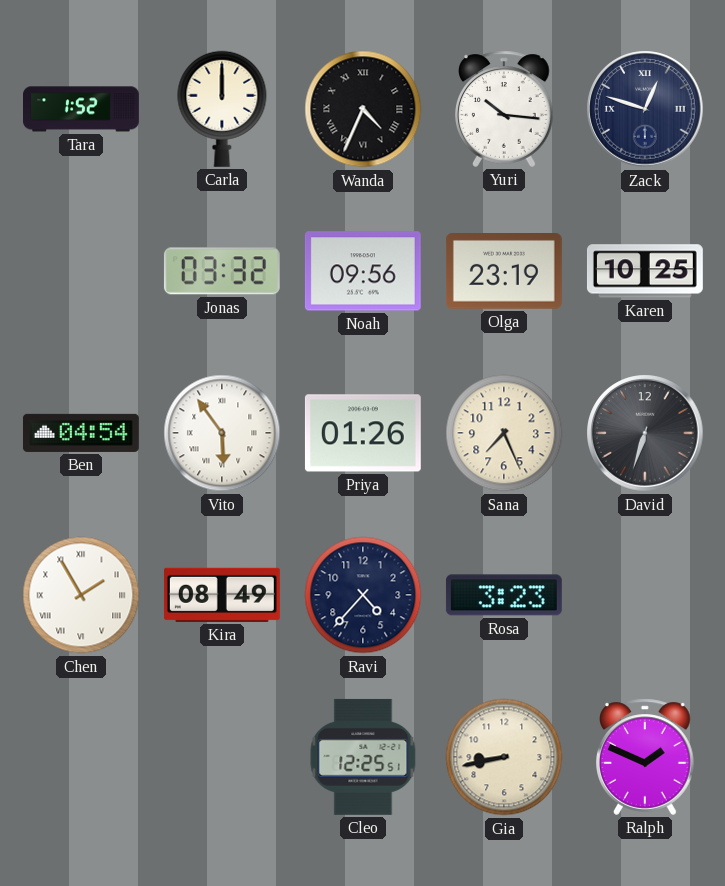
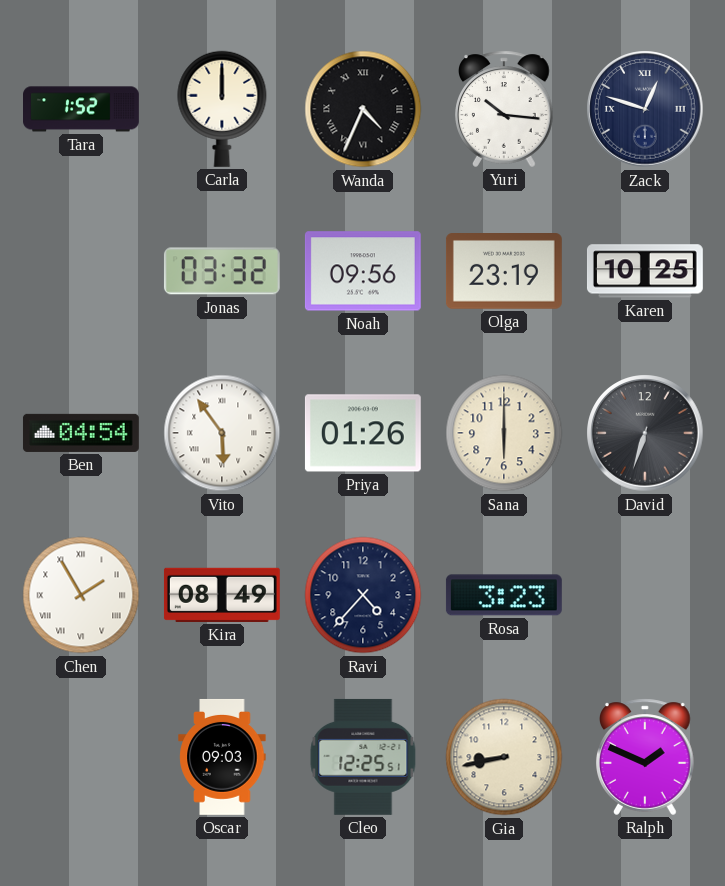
Sana: 7:26 -> 6:00
Oscar: none -> 09:03
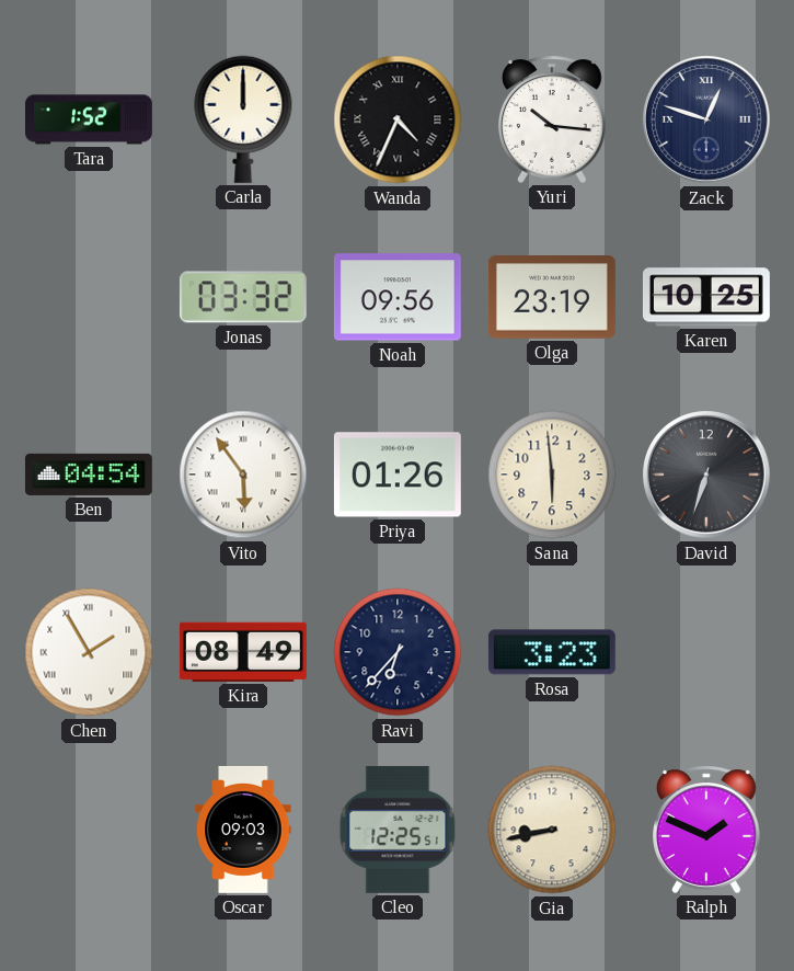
Sana: 6:00 -> 5:59
Ravi: 4:37 -> 6:37
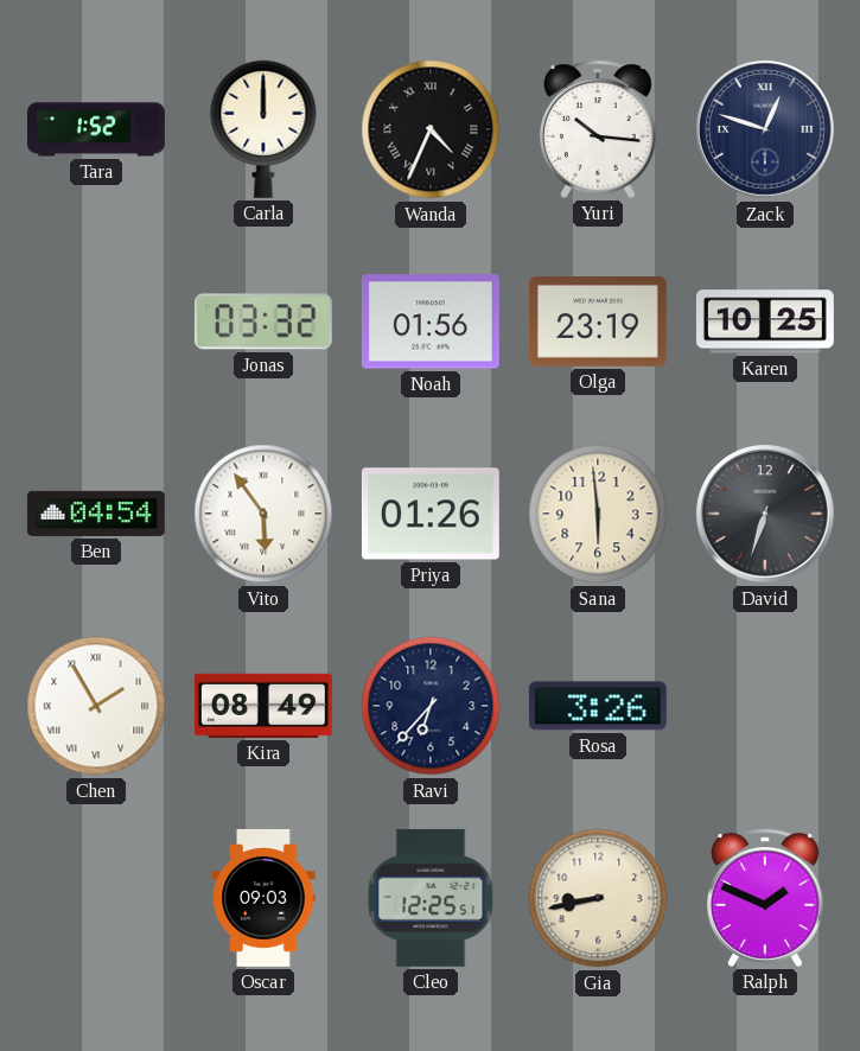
Noah: 09:56 -> 01:56
Rosa: 3:23 -> 3:26
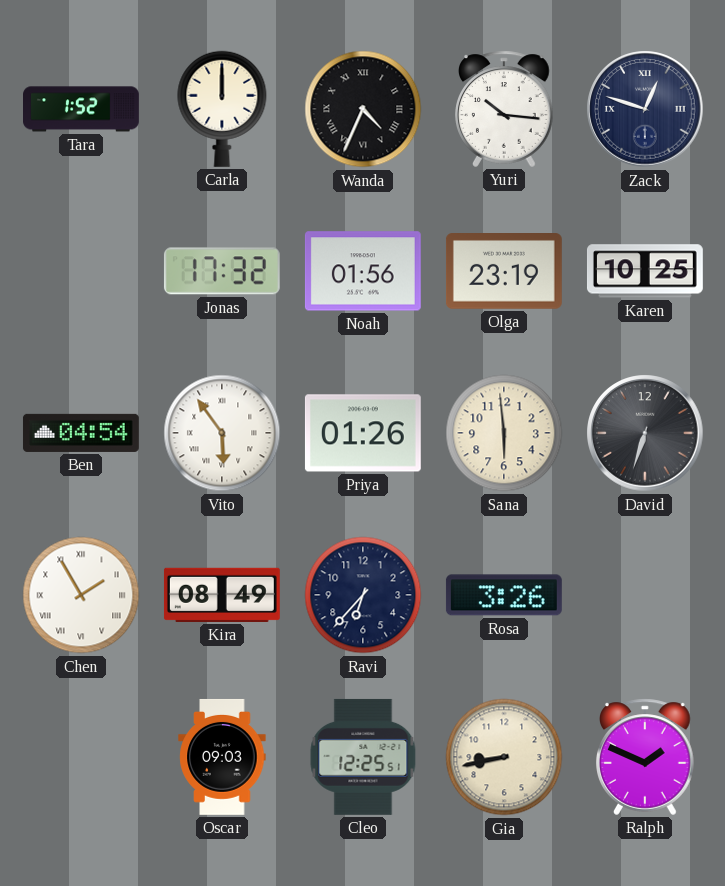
Jonas: 03:32 -> 17:32
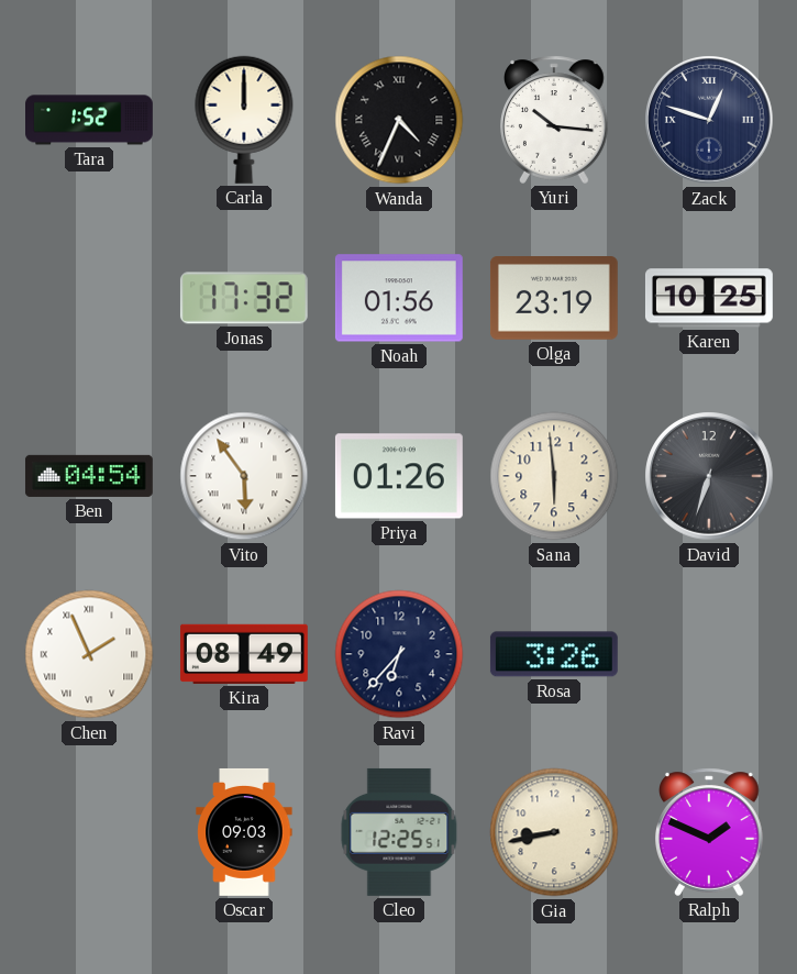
Chen: 1:55 -> 1:56
